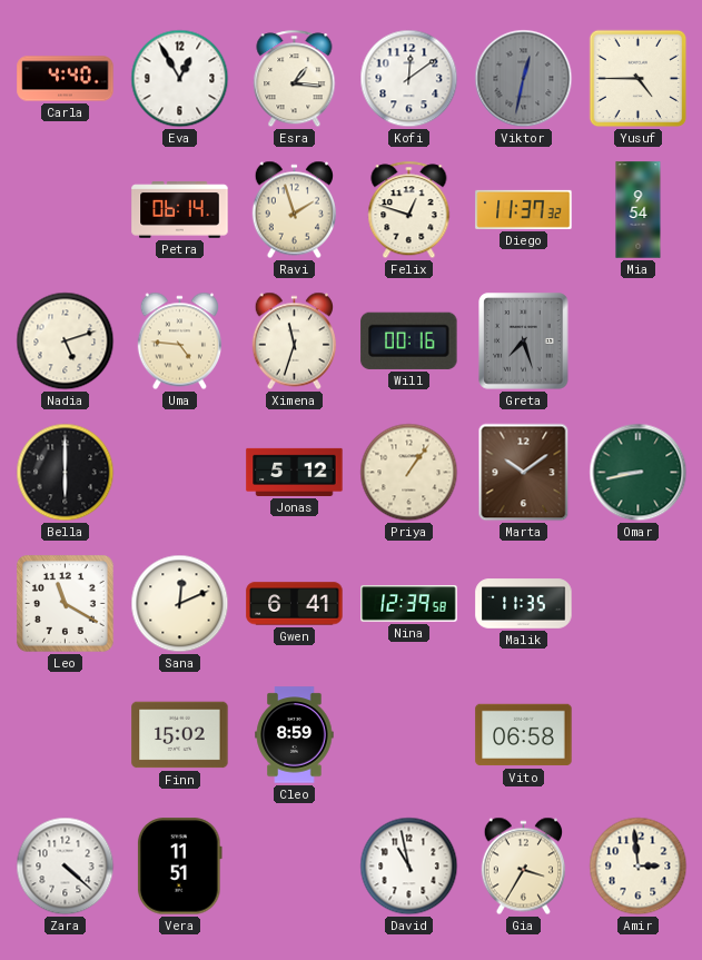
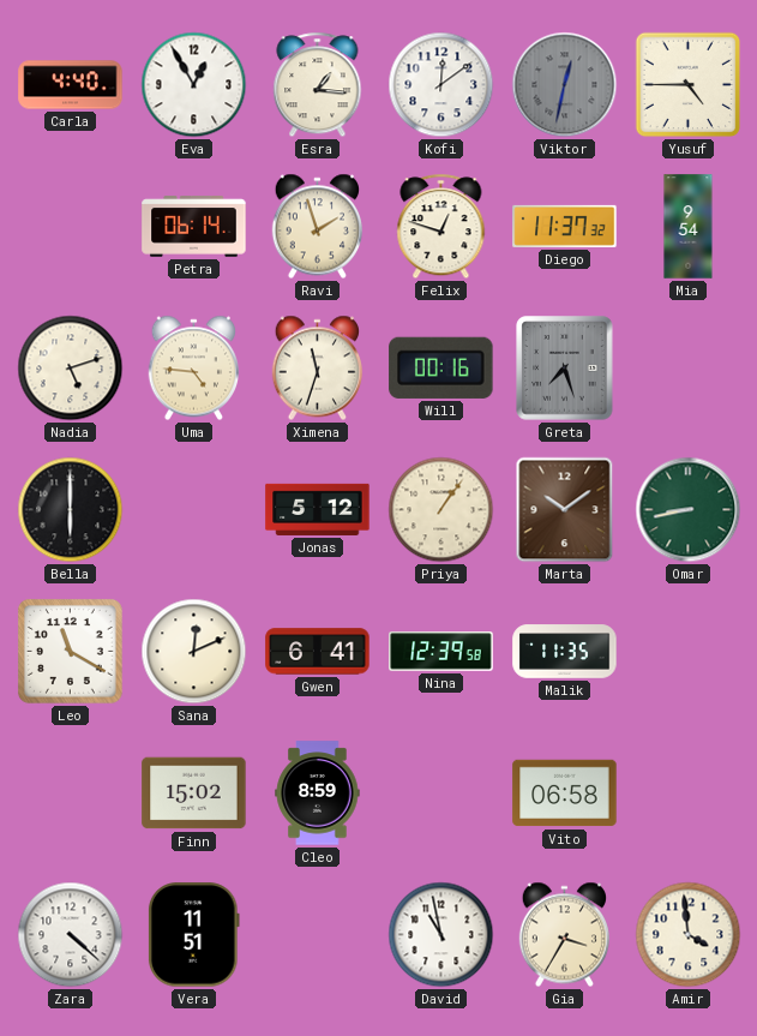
Amir: 2:59 -> 3:59
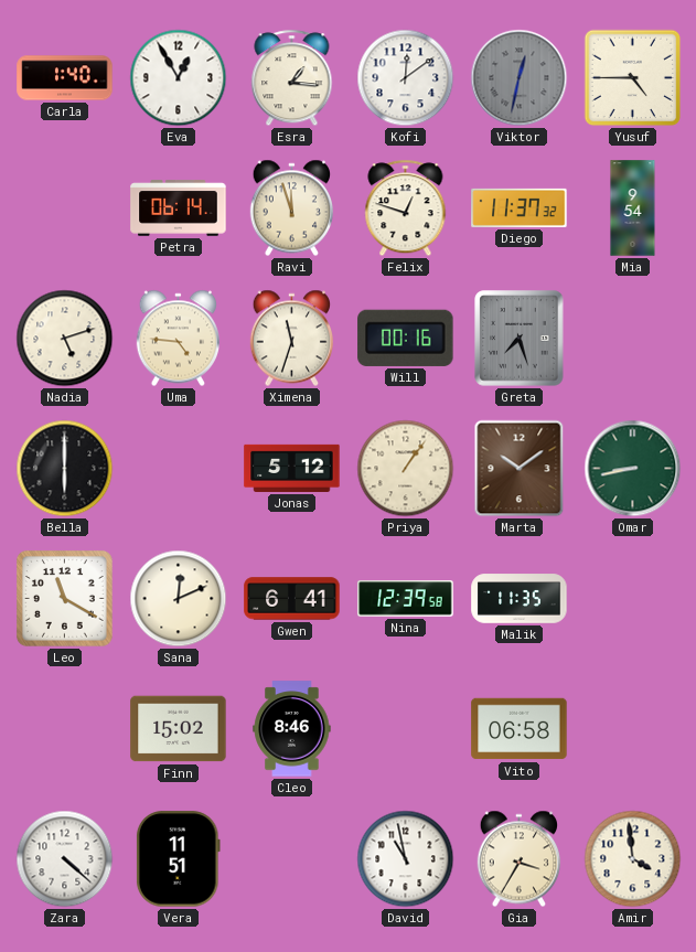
Carla: 4:40 -> 1:40
Ravi: 1:57 -> 11:57
Cleo: 8:59 -> 8:46
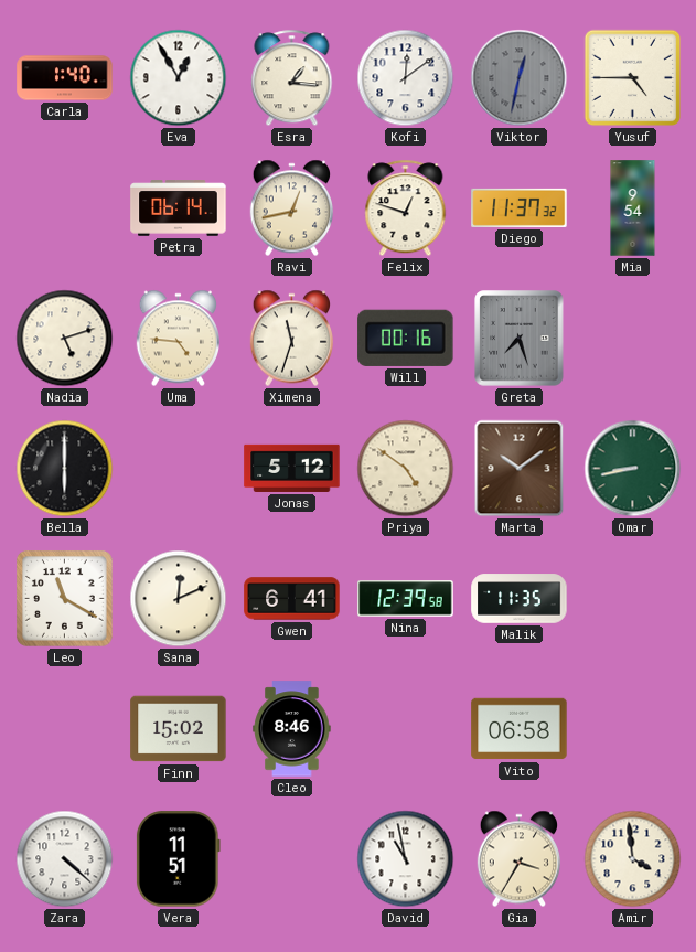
Ravi: 11:57 -> 12:43
Priya: 1:06 -> 4:51
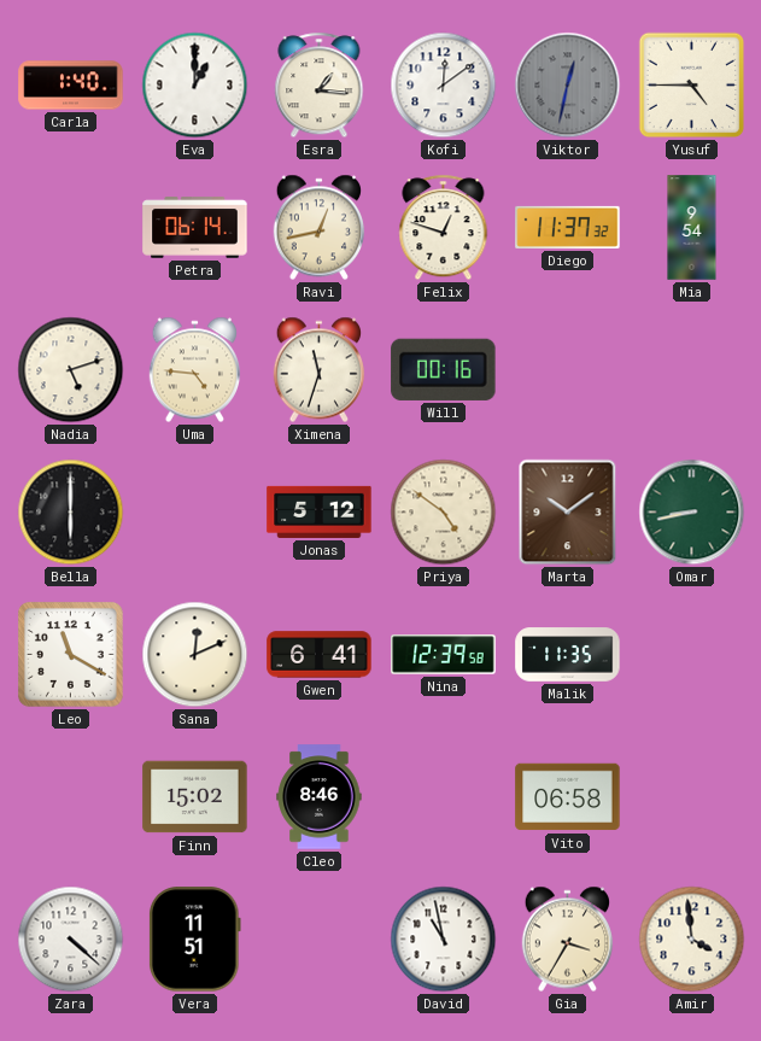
Eva: 12:55 -> 1:00
Greta: 7:27 -> none
